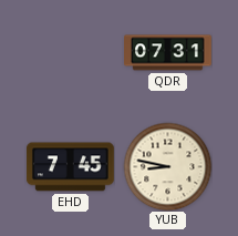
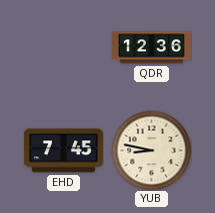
QDR: 07:31 -> 12:36
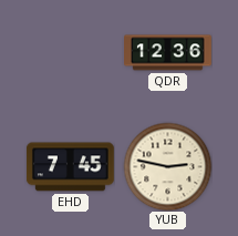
YUB: 8:47 -> 2:47
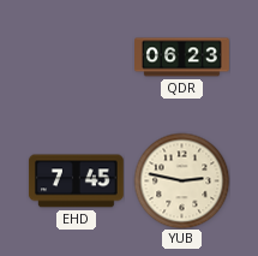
QDR: 12:36 -> 06:23
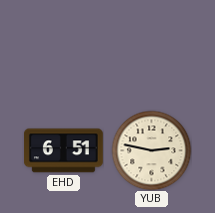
QDR: 06:23 -> none
EHD: 7:45 -> 6:51
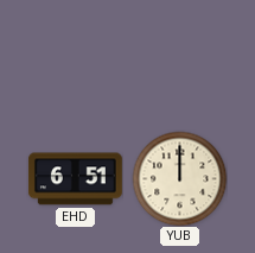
YUB: 2:47 -> 12:00
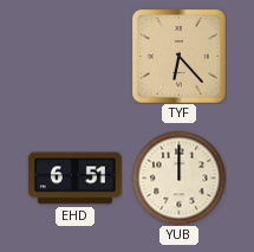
TYF: none -> 6:23
